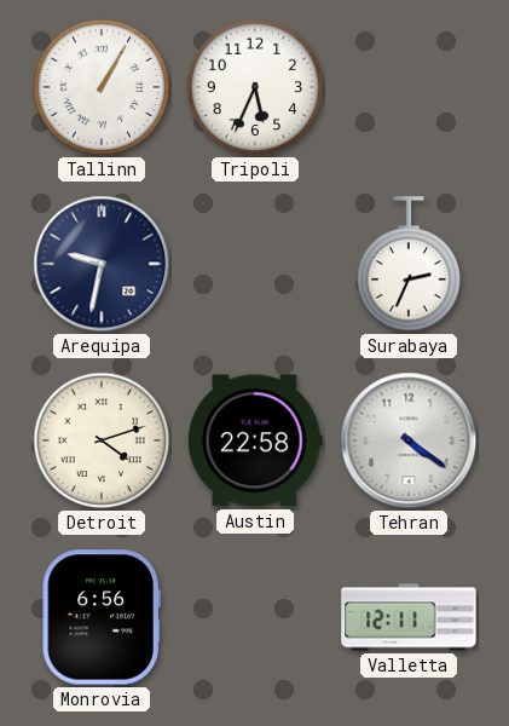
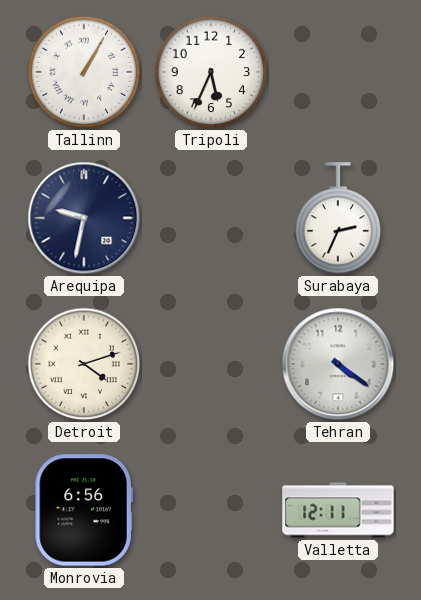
Austin: 22:58 -> none
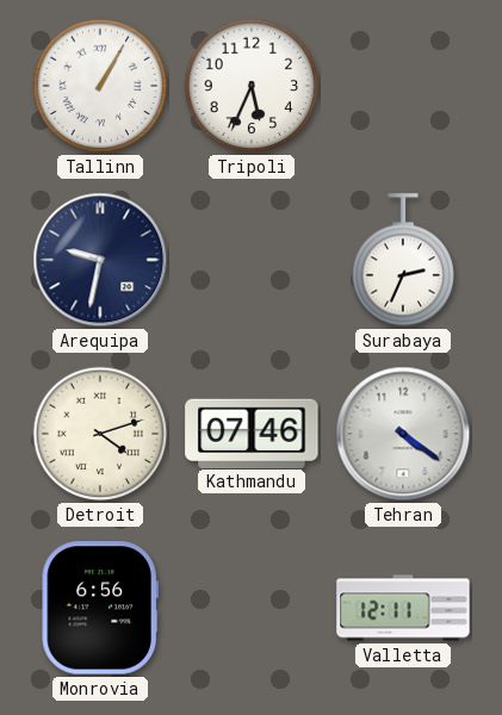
Kathmandu: none -> 07:46
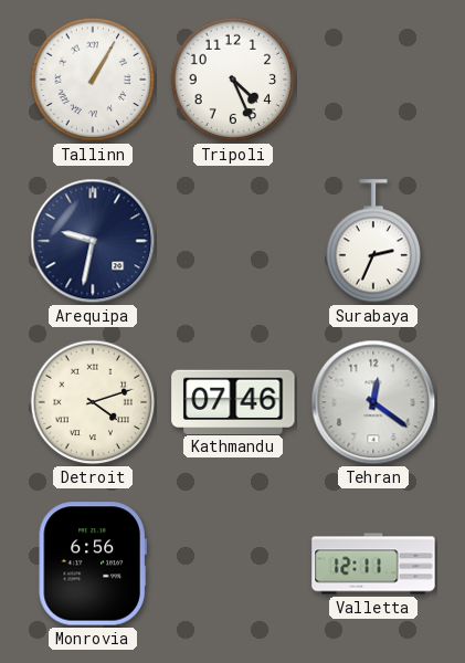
Tripoli: 5:34 -> 4:26
Tehran: 4:21 -> 12:21
